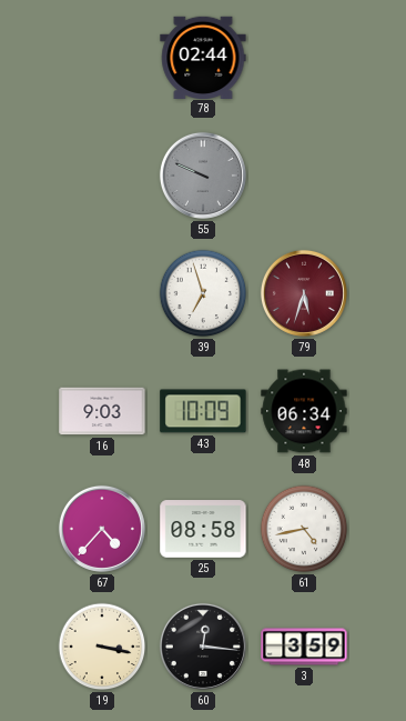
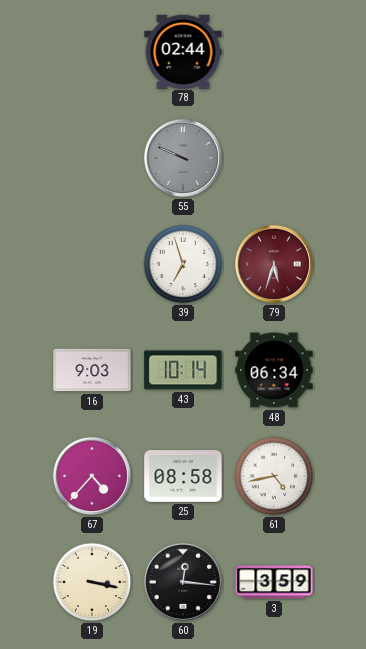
43: 10:09 -> 10:14
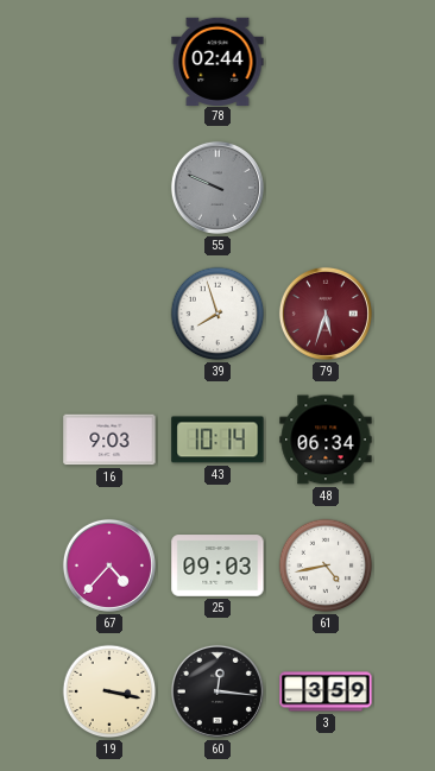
39: 6:57 -> 7:57
25: 08:58 -> 09:03
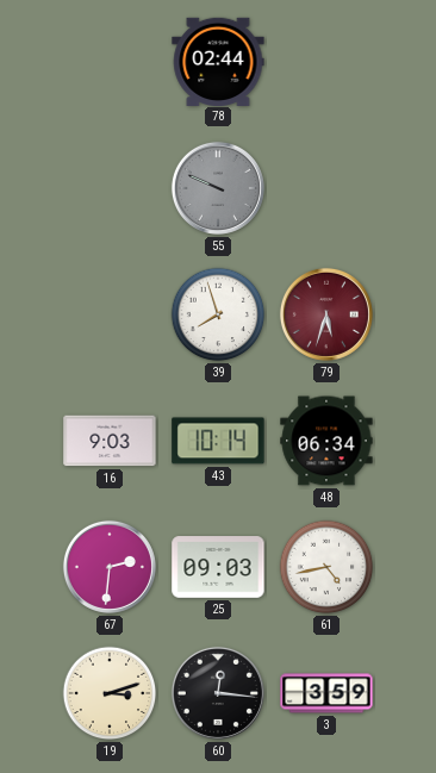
67: 4:37 -> 2:31
19: 3:17 -> 3:12
